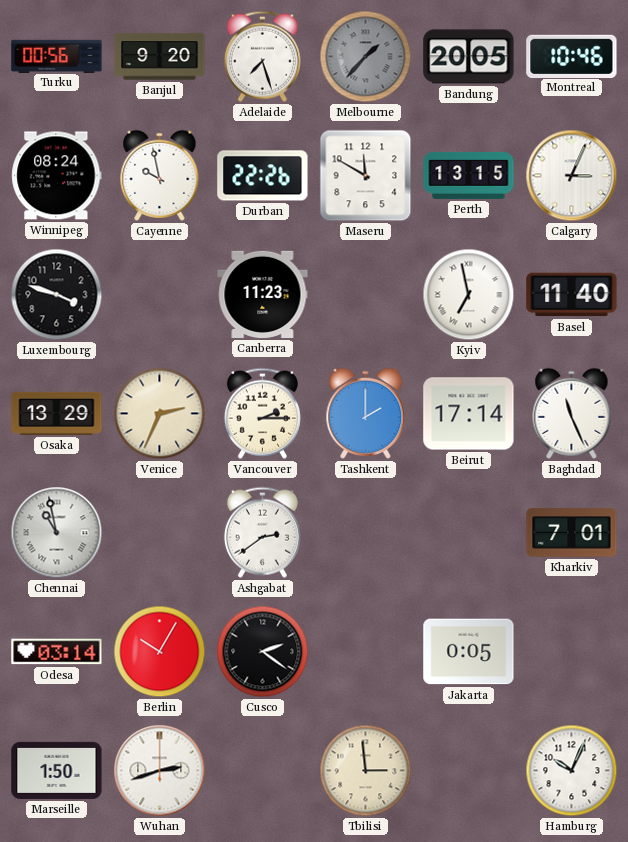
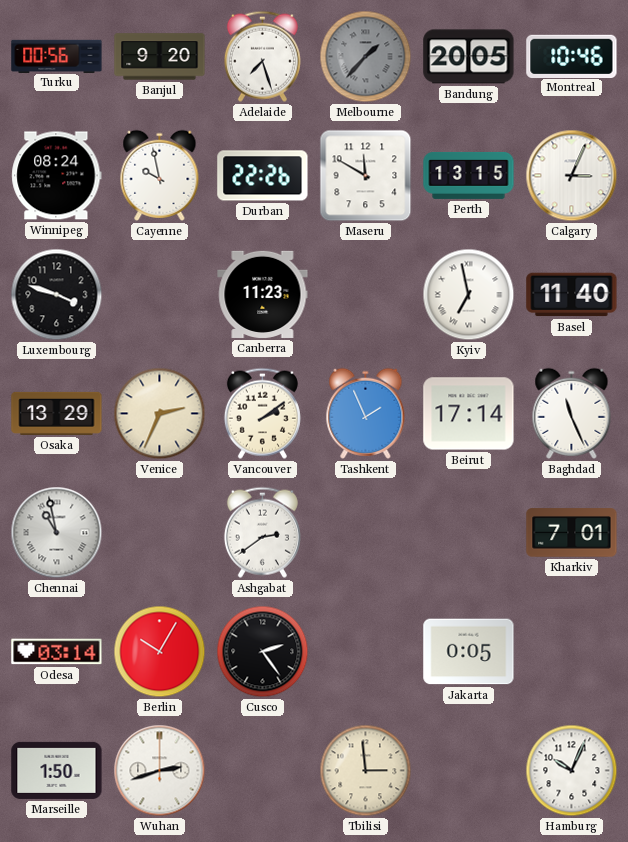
Vancouver: 2:15 -> 2:09
Tashkent: 2:00 -> 1:56
Cusco: 2:21 -> 2:24
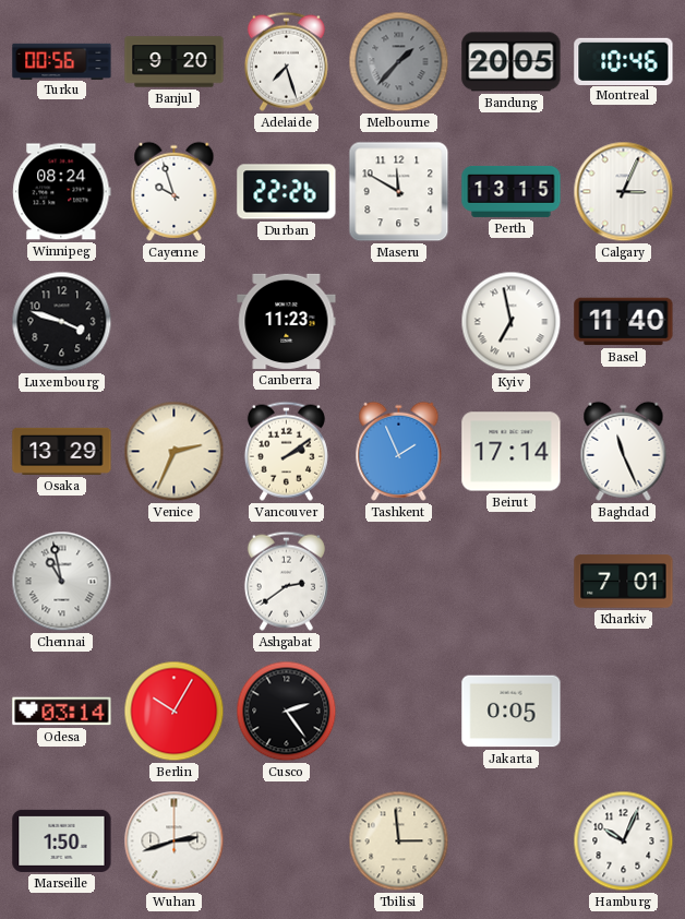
Cayenne: 9:58 -> 9:57
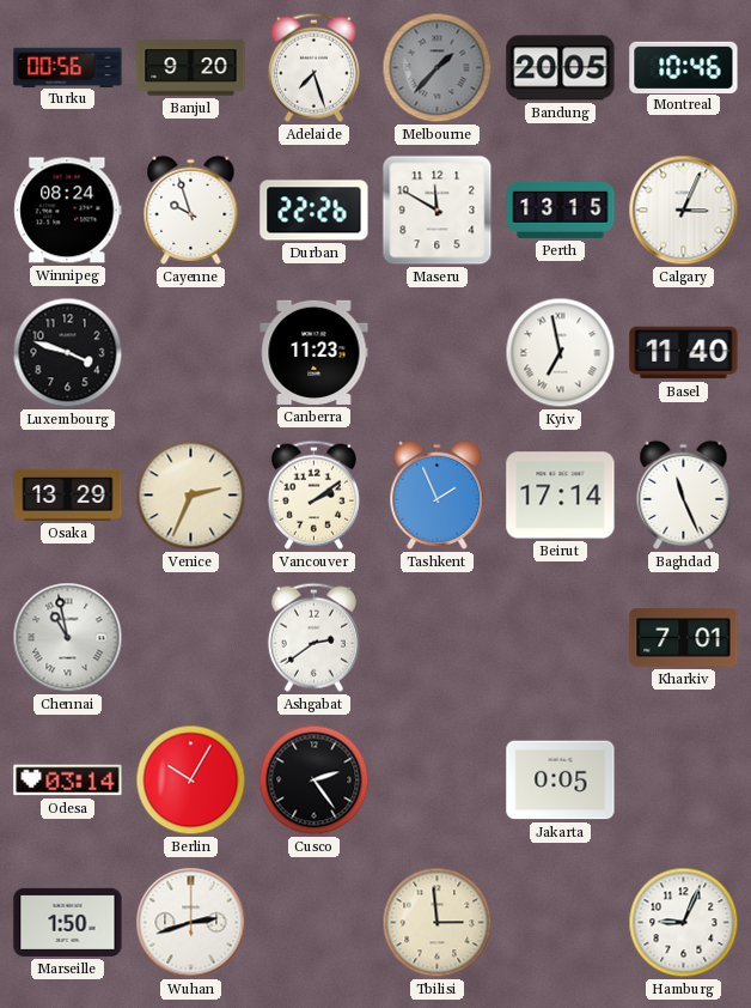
Hamburg: 10:04 -> 9:04
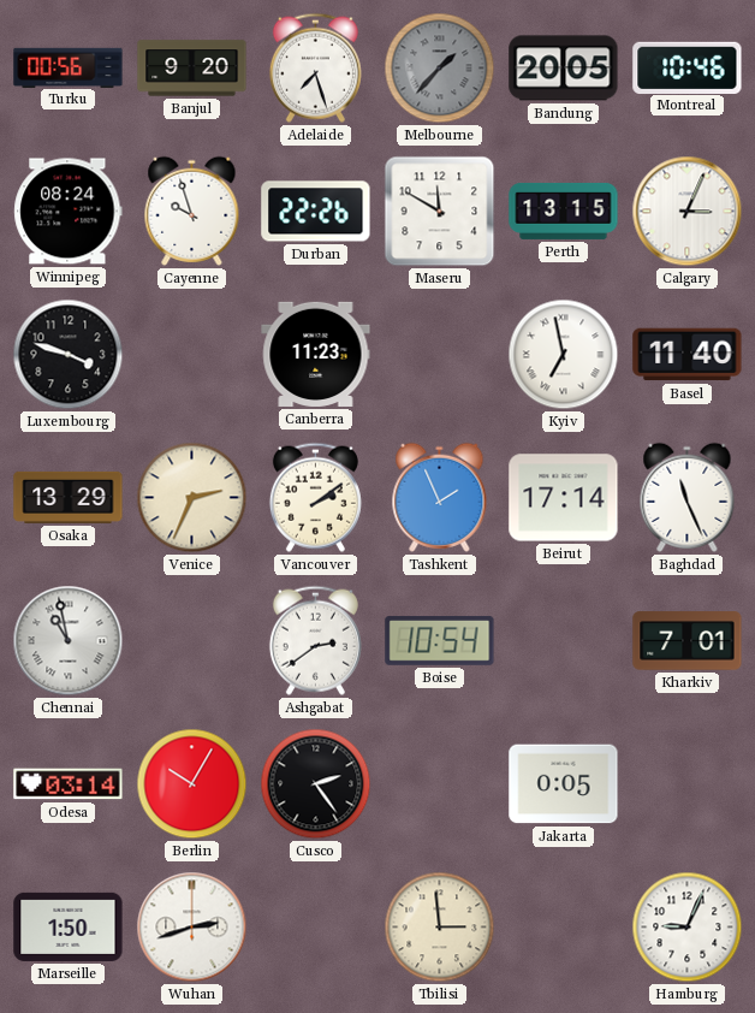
Boise: none -> 10:54
